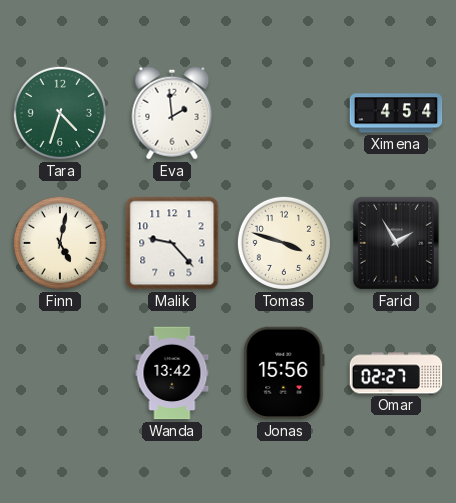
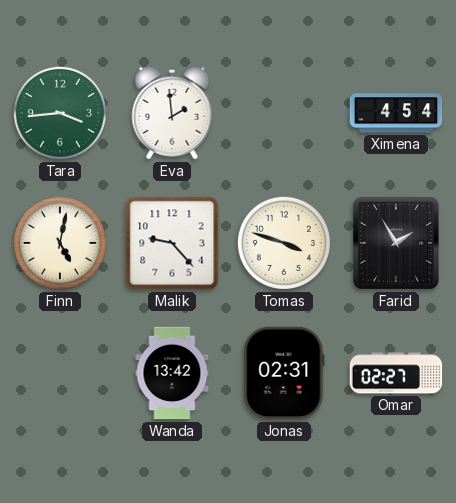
Tara: 4:33 -> 3:44
Jonas: 15:56 -> 02:31
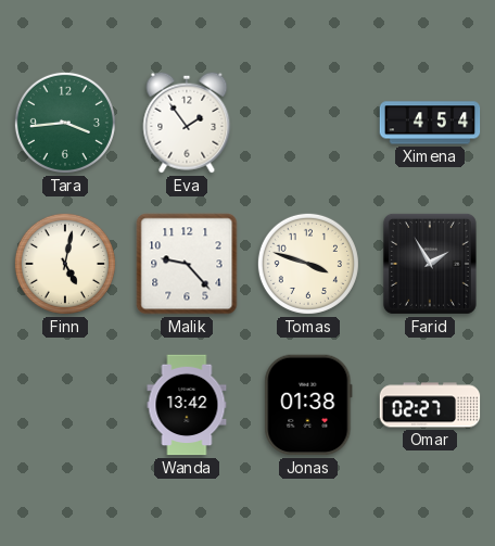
Eva: 1:59 -> 1:54
Jonas: 02:31 -> 01:38
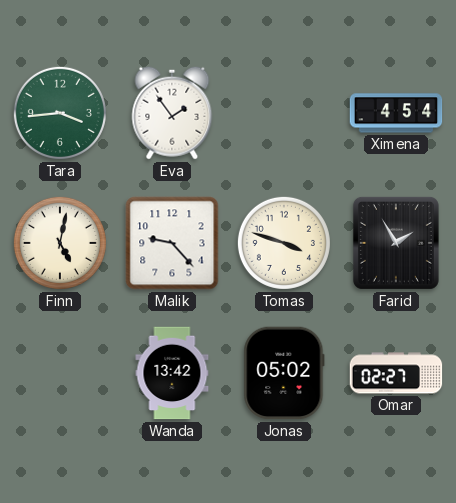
Jonas: 01:38 -> 05:02
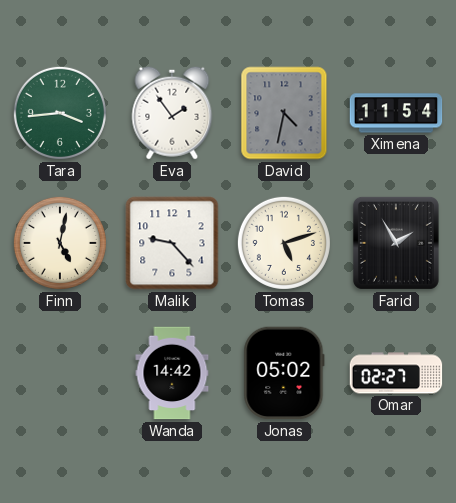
David: none -> 4:32
Ximena: 4:54 -> 11:54
Tomas: 3:48 -> 5:12
Wanda: 13:42 -> 14:42
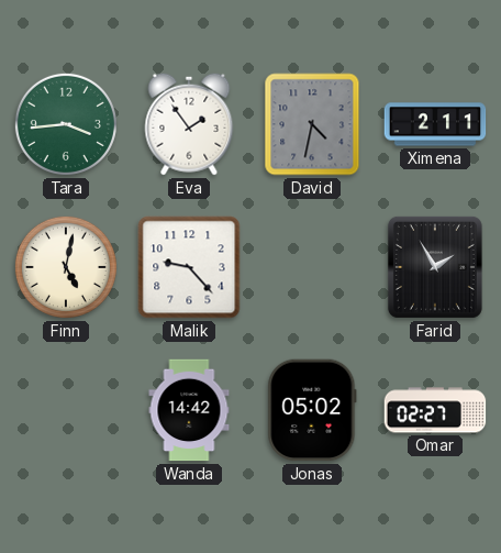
Ximena: 11:54 -> 2:11
Tomas: 5:12 -> none
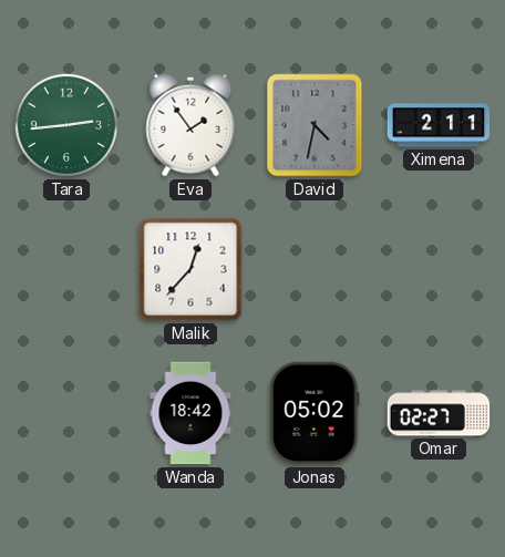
Tara: 3:44 -> 2:44
Finn: 5:02 -> none
Malik: 9:23 -> 12:37
Farid: 1:55 -> none
Wanda: 14:42 -> 18:42
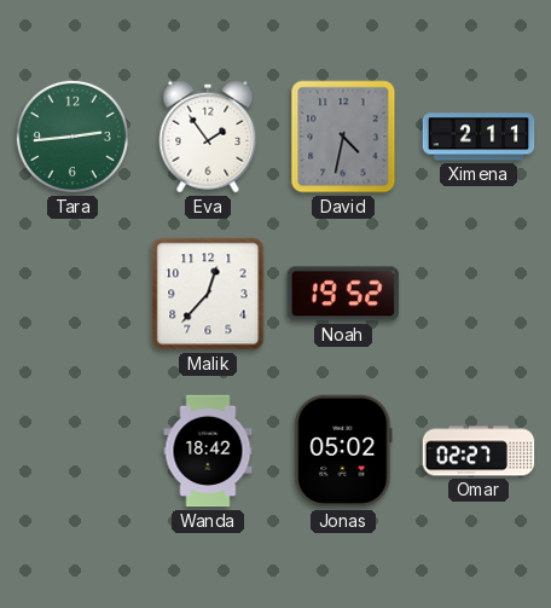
Noah: none -> 19:52
